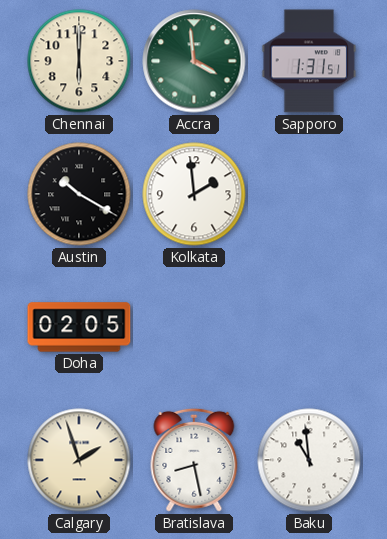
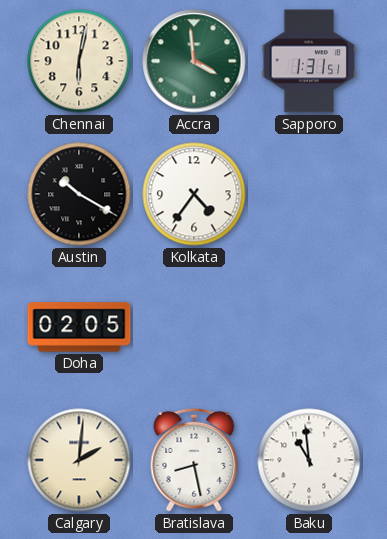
Chennai: 6:00 -> 6:02
Kolkata: 1:59 -> 4:36
Calgary: 1:57 -> 2:01
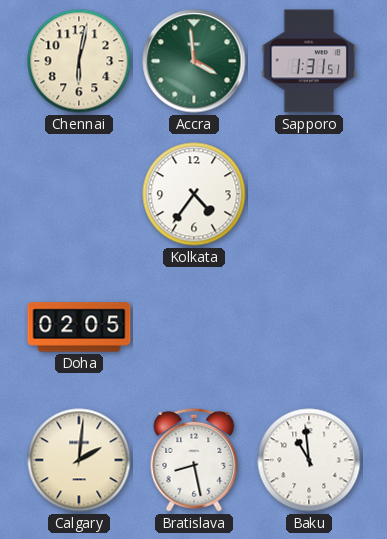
Austin: 10:20 -> none
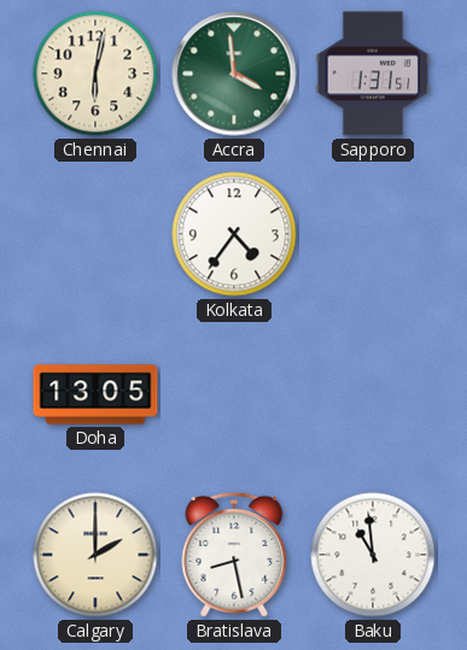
Doha: 02:05 -> 13:05
Calgary: 2:01 -> 2:00
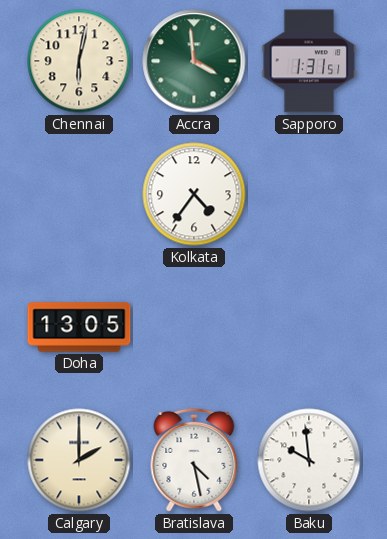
Bratislava: 8:28 -> 4:28
Baku: 10:59 -> 9:59
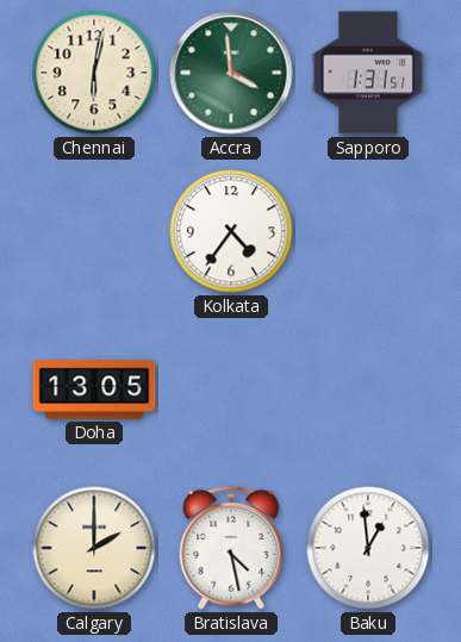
Baku: 9:59 -> 12:59
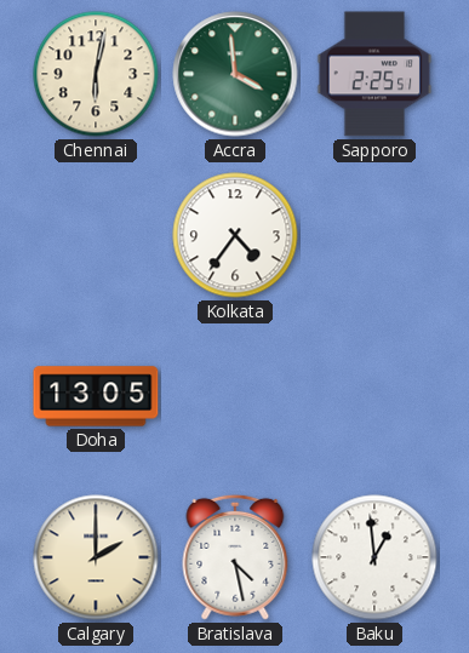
Sapporo: 1:31 -> 2:25
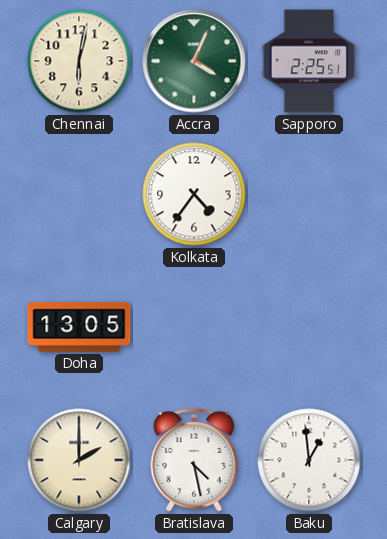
Accra: 3:59 -> 4:04
